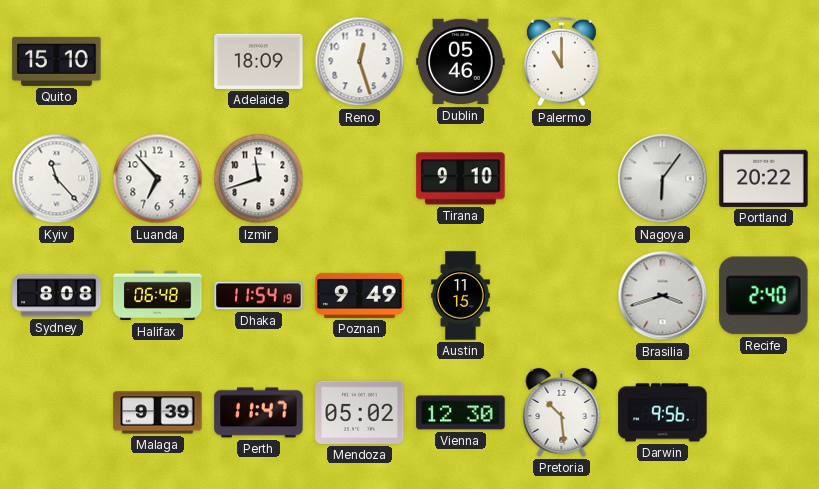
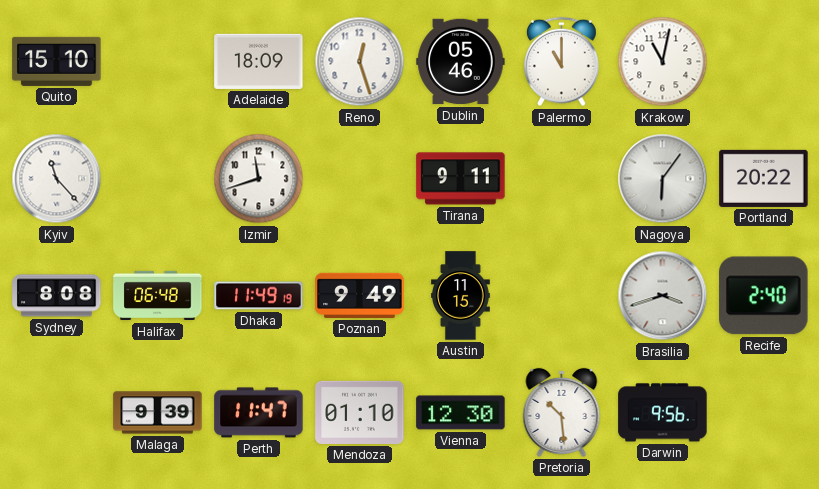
Krakow: none -> 11:02
Luanda: 6:53 -> none
Tirana: 9:10 -> 9:11
Dhaka: 11:54 -> 11:49
Mendoza: 05:02 -> 01:10
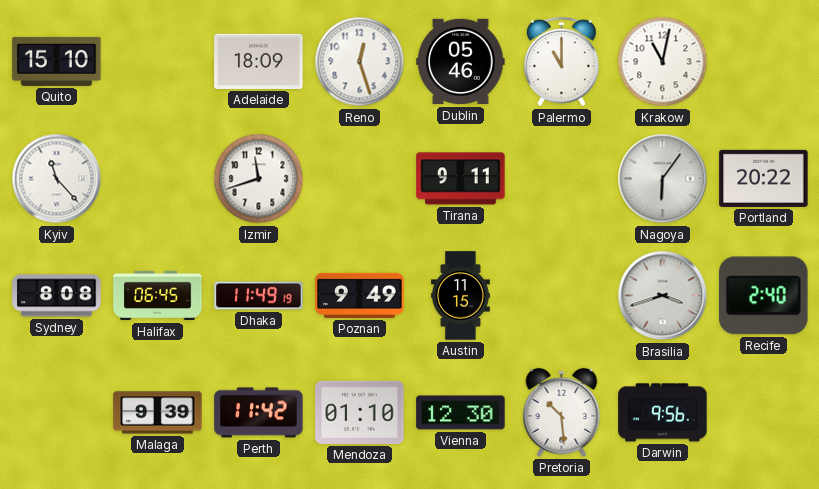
Halifax: 06:48 -> 06:45
Perth: 11:47 -> 11:42
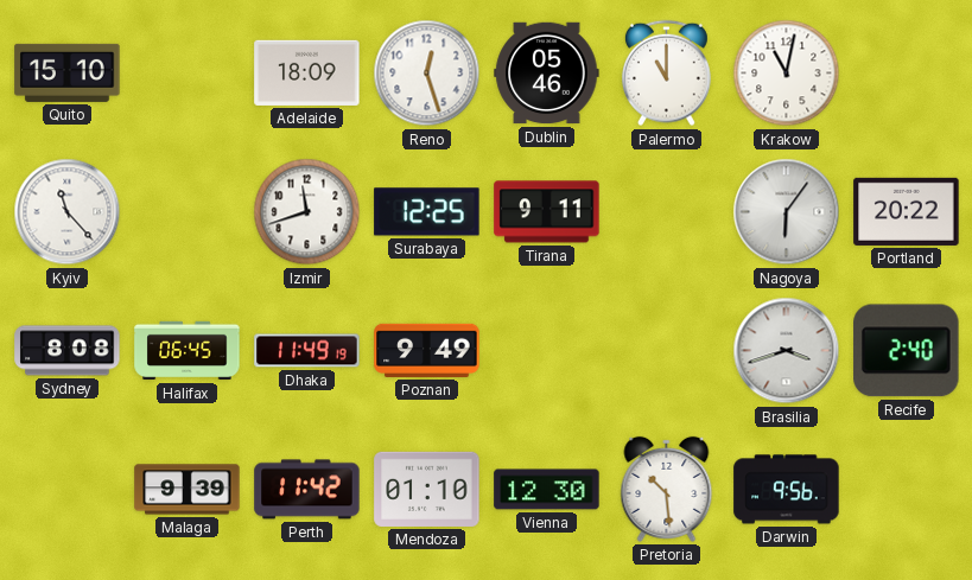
Surabaya: none -> 12:25
Austin: 11:15 -> none
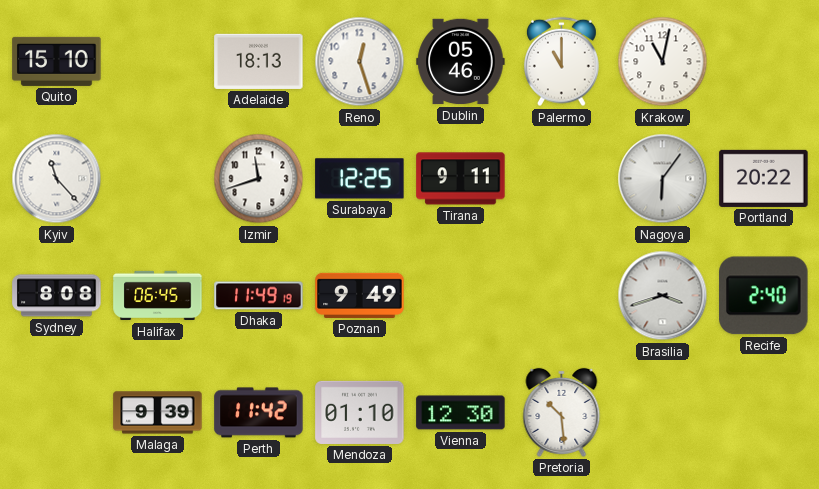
Adelaide: 18:09 -> 18:13
Darwin: 9:56 -> none
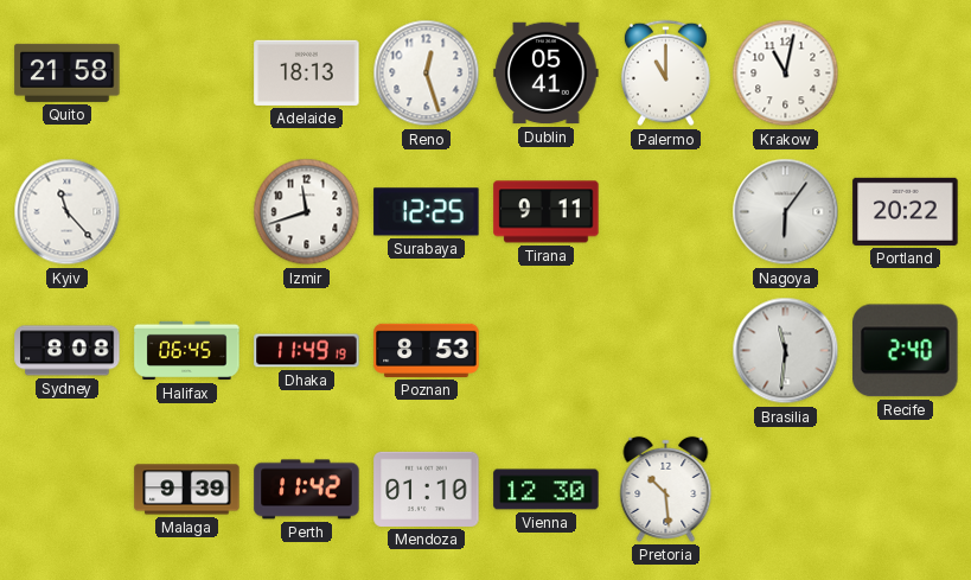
Quito: 15:10 -> 21:58
Dublin: 05:46 -> 05:41
Poznan: 9:49 -> 8:53
Brasilia: 3:42 -> 11:31
